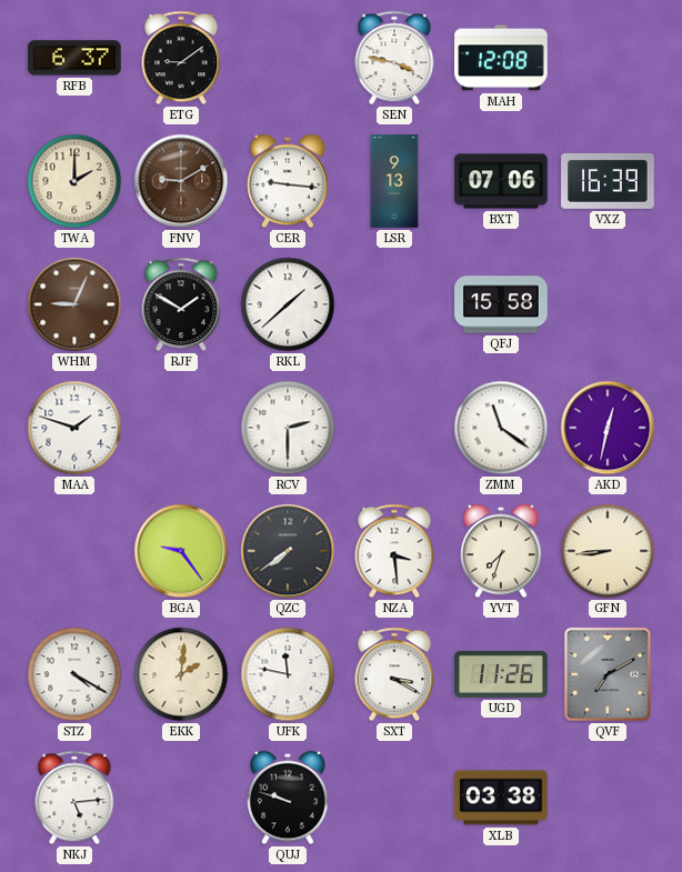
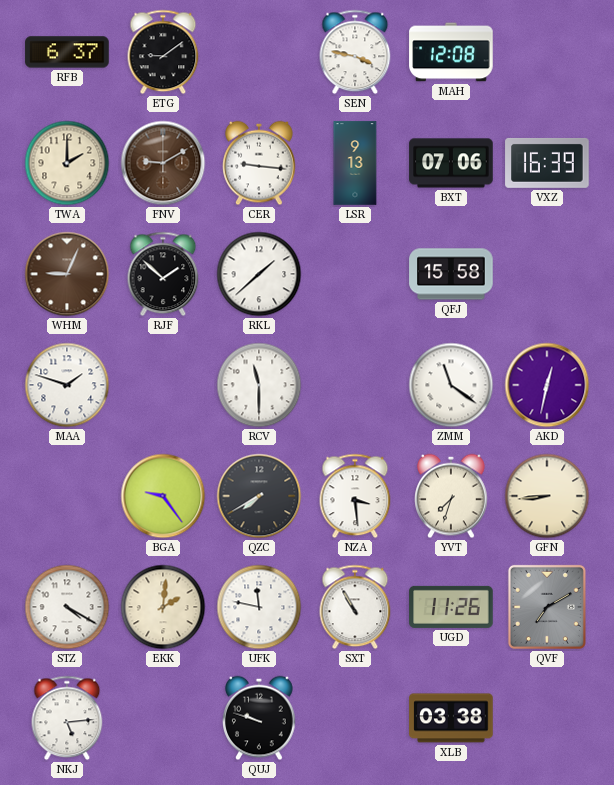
RJF: 1:50 -> 1:52
RCV: 2:30 -> 11:30
QZC: 7:39 -> 7:40
SXT: 3:20 -> 10:55
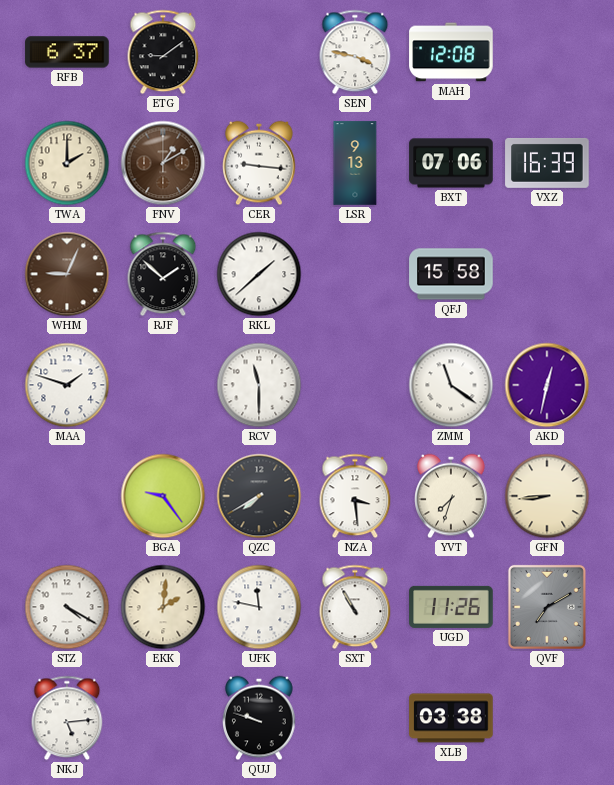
FNV: 9:10 -> 1:10
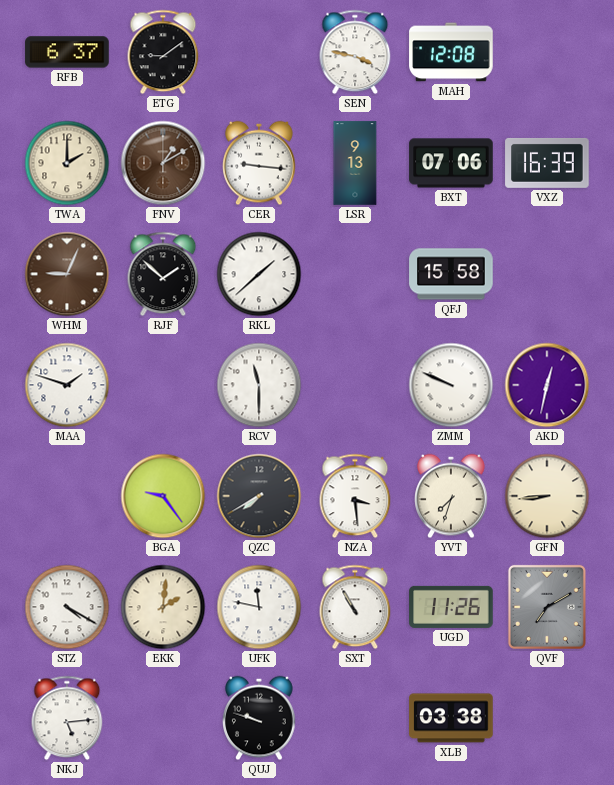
ZMM: 11:21 -> 9:49
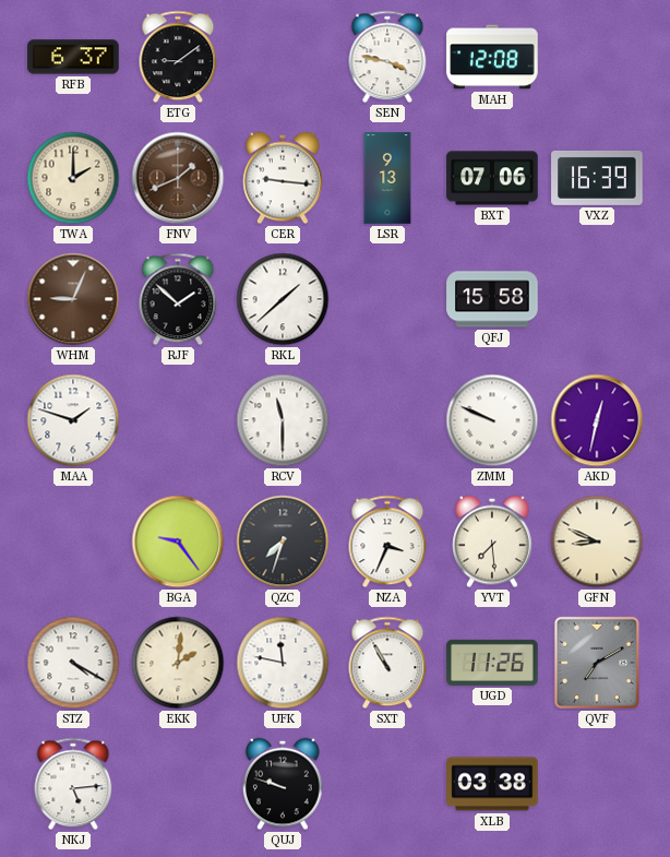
FNV: 1:10 -> 1:41
QZC: 7:40 -> 7:33
NZA: 3:29 -> 3:34
YVT: 7:33 -> 7:29
GFN: 8:44 -> 8:49
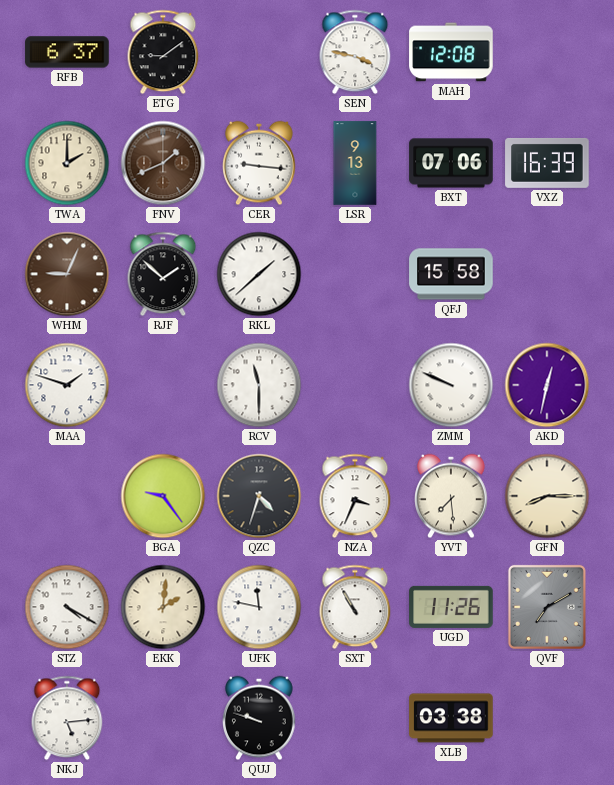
QZC: 7:33 -> 4:33
GFN: 8:49 -> 8:15
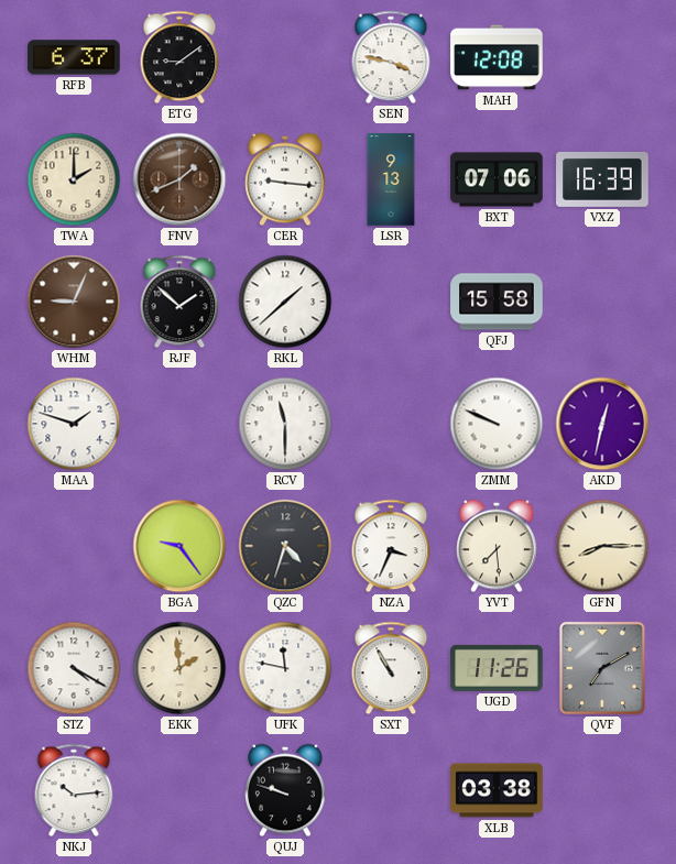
EKK: 2:01 -> 1:59
NKJ: 5:14 -> 10:14
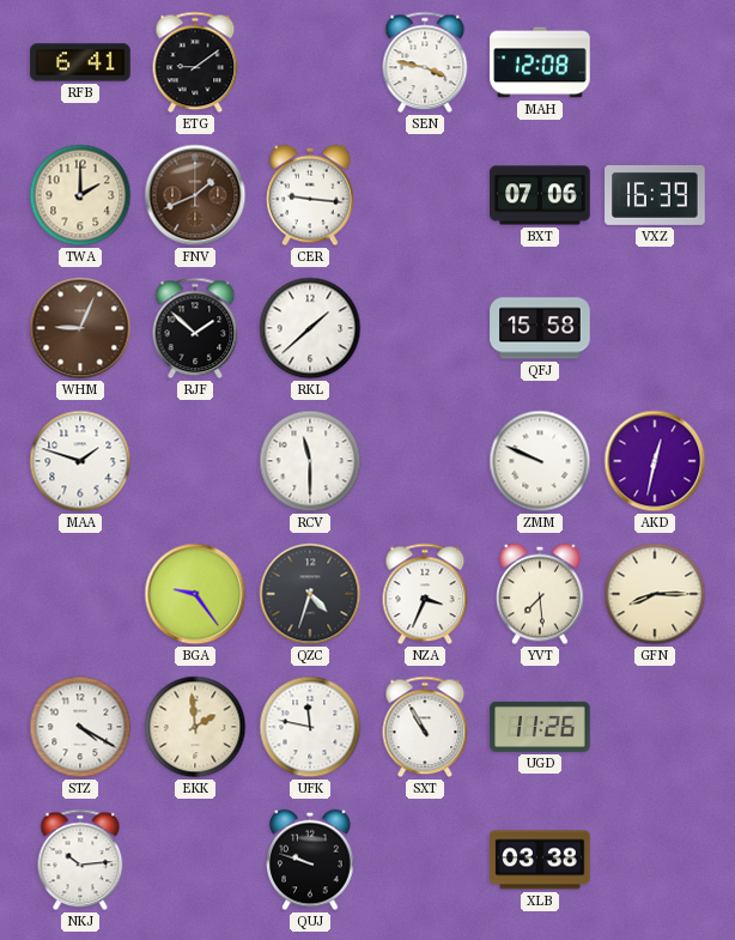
RFB: 6:37 -> 6:41
LSR: 9:13 -> none
QVF: 7:10 -> none
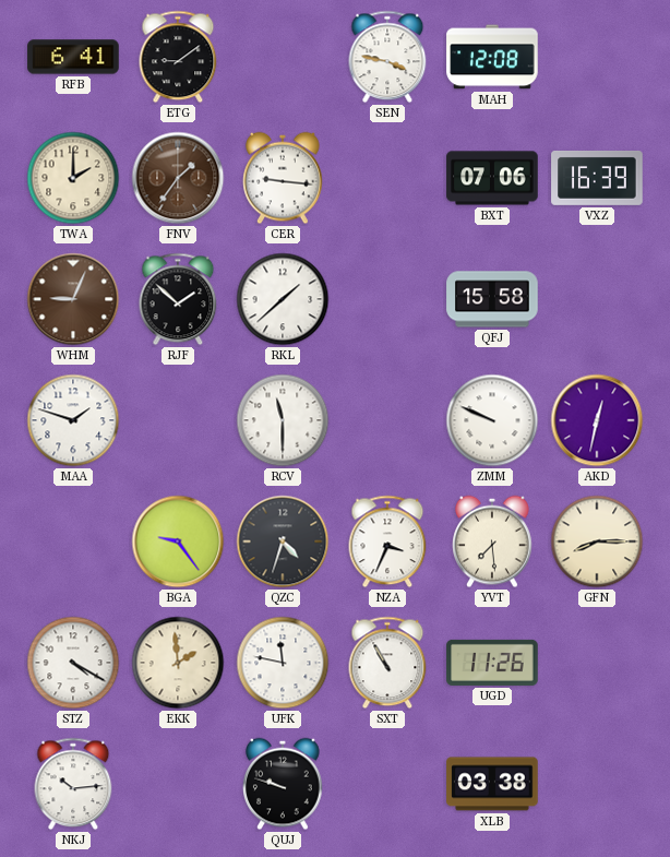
FNV: 1:41 -> 1:36
